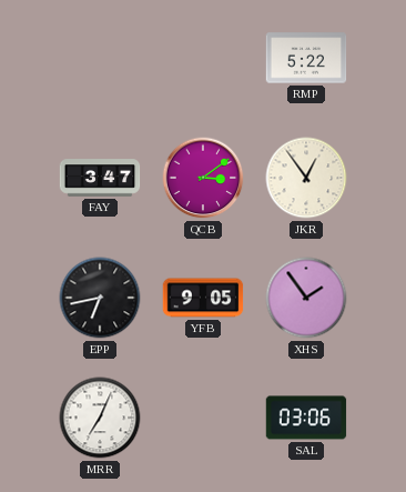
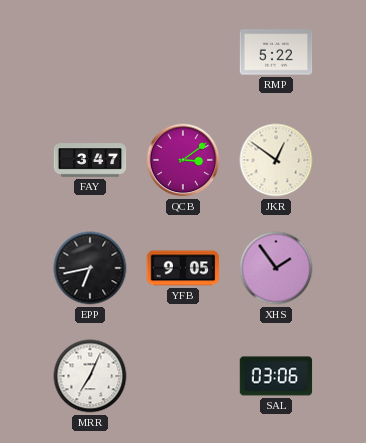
JKR: 12:54 -> 12:51
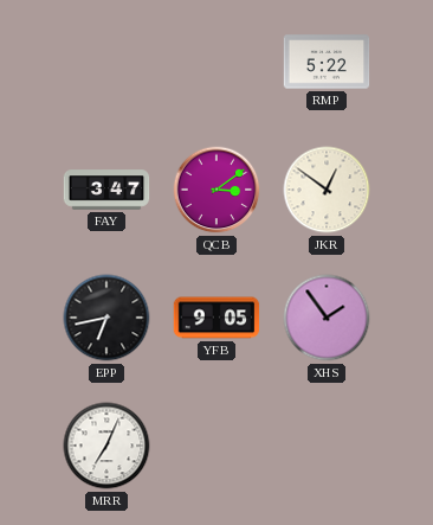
SAL: 03:06 -> none
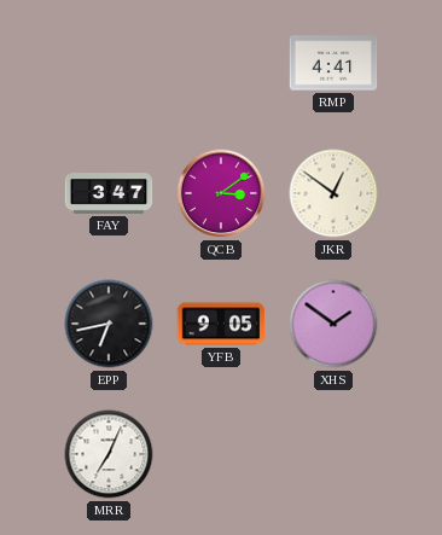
RMP: 5:22 -> 4:41
XHS: 1:54 -> 1:51
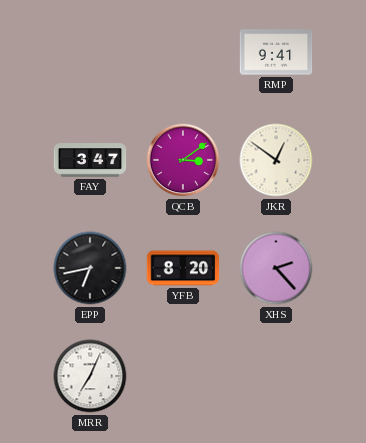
RMP: 4:41 -> 9:41
YFB: 9:05 -> 8:20
XHS: 1:51 -> 2:23
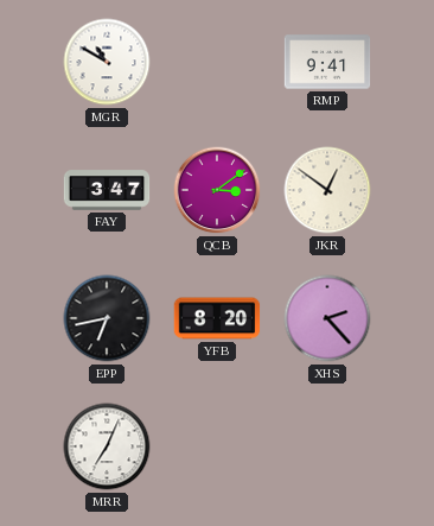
MGR: none -> 10:50
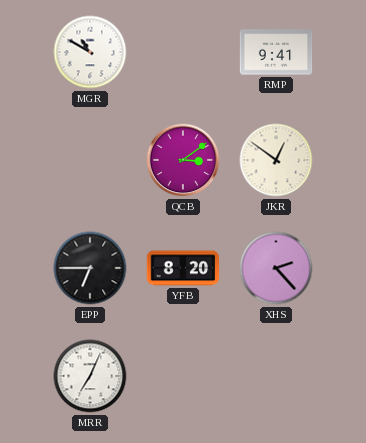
FAY: 3:47 -> none
EPP: 6:43 -> 6:45
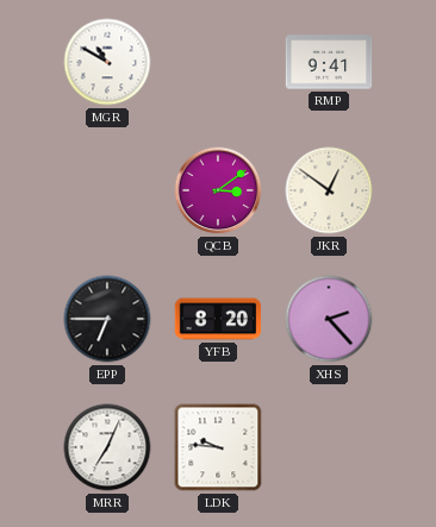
LDK: none -> 9:46
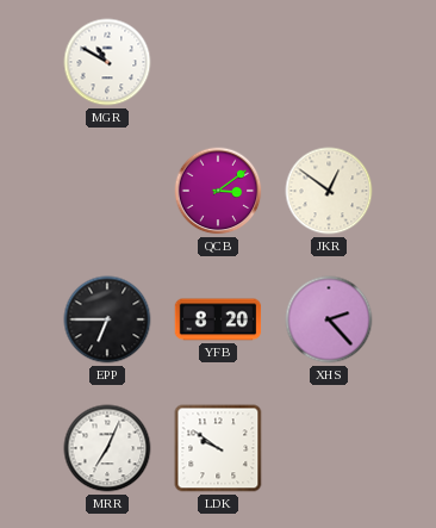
RMP: 9:41 -> none
LDK: 9:46 -> 9:51
